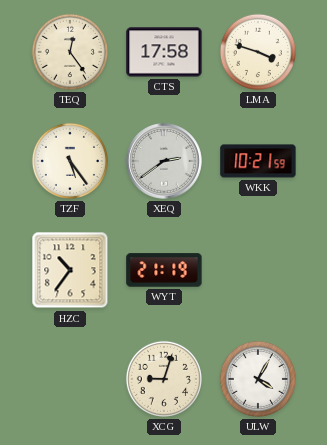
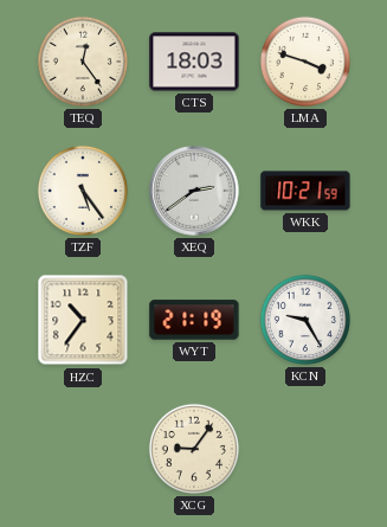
CTS: 17:58 -> 18:03
KCN: none -> 9:25
XCG: 9:03 -> 9:06
ULW: 4:05 -> none
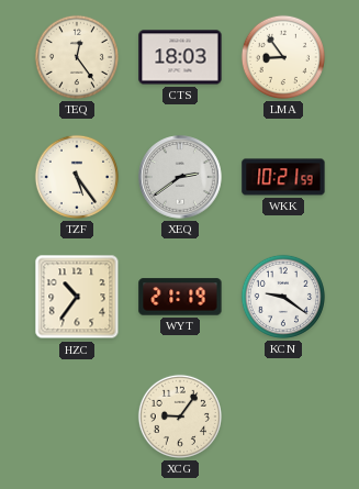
LMA: 3:48 -> 8:54
KCN: 9:25 -> 9:21
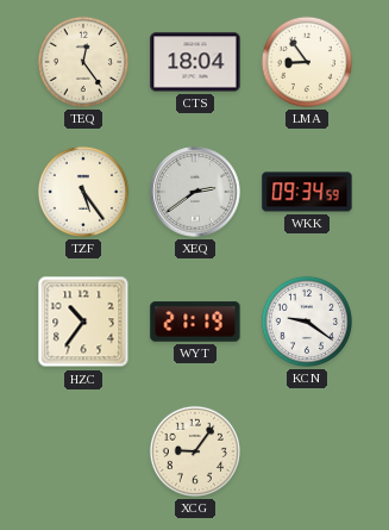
CTS: 18:03 -> 18:04
WKK: 10:21 -> 09:34
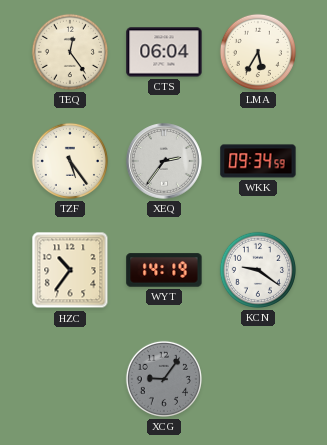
CTS: 18:04 -> 06:04
LMA: 8:54 -> 5:35
XEQ: 2:39 -> 2:36
WYT: 21:19 -> 14:19
XCG dial: cream -> grey
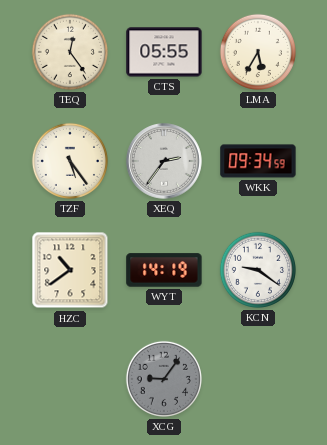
CTS: 06:04 -> 05:55
HZC: 10:36 -> 10:39
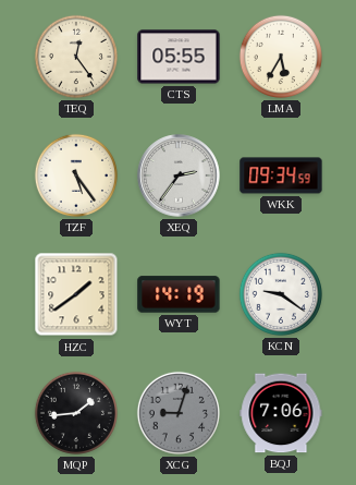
HZC: 10:39 -> 1:39
MQP: none -> 1:44
XCG: 9:06 -> 9:03
BQJ: none -> 7:06
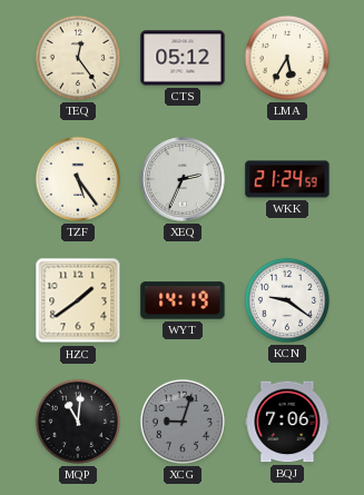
CTS: 05:55 -> 05:12
XEQ: 2:36 -> 2:34
WKK: 09:34 -> 21:24
MQP: 1:44 -> 11:01
